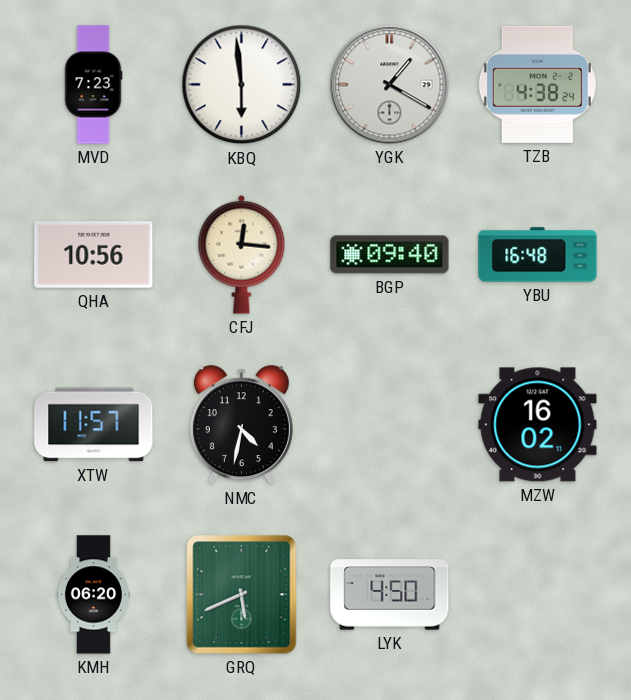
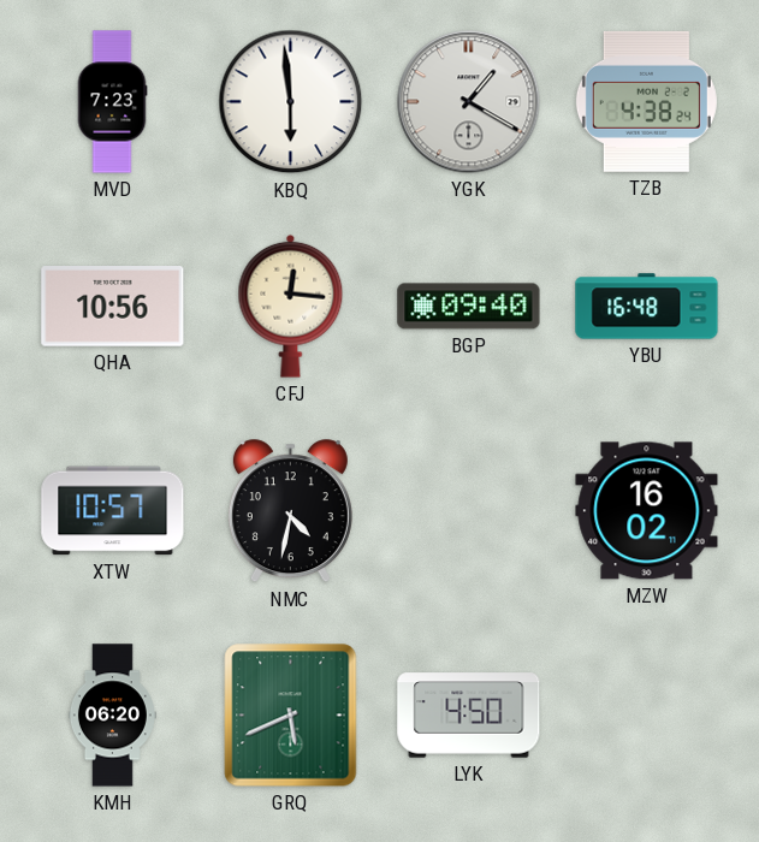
XTW: 11:57 -> 10:57
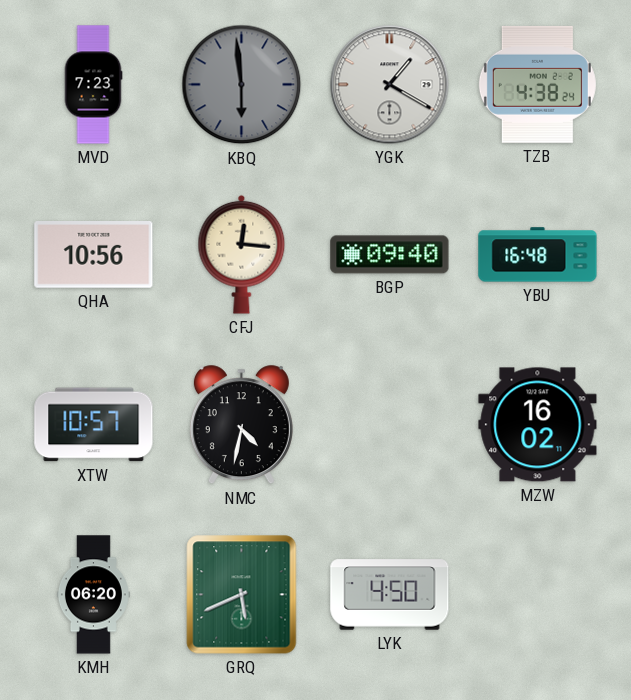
KBQ dial: white -> grey
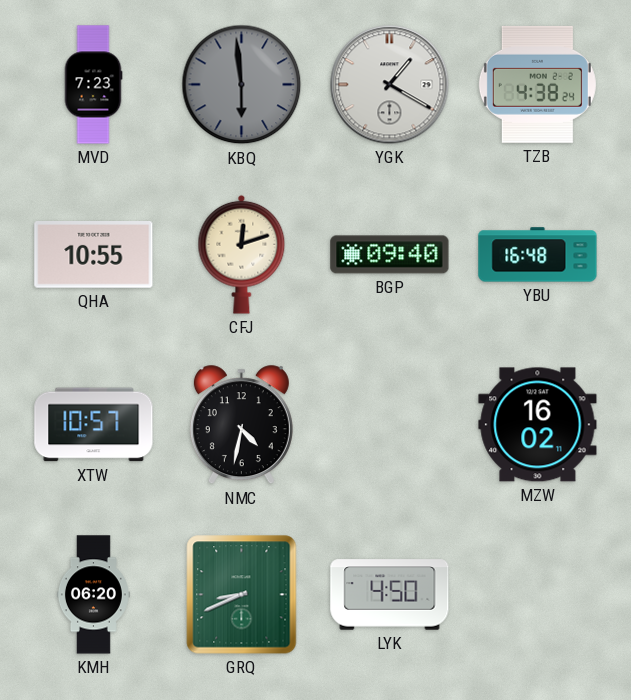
QHA: 10:56 -> 10:55
CFJ: 12:16 -> 12:12
GRQ: 5:41 -> 8:41
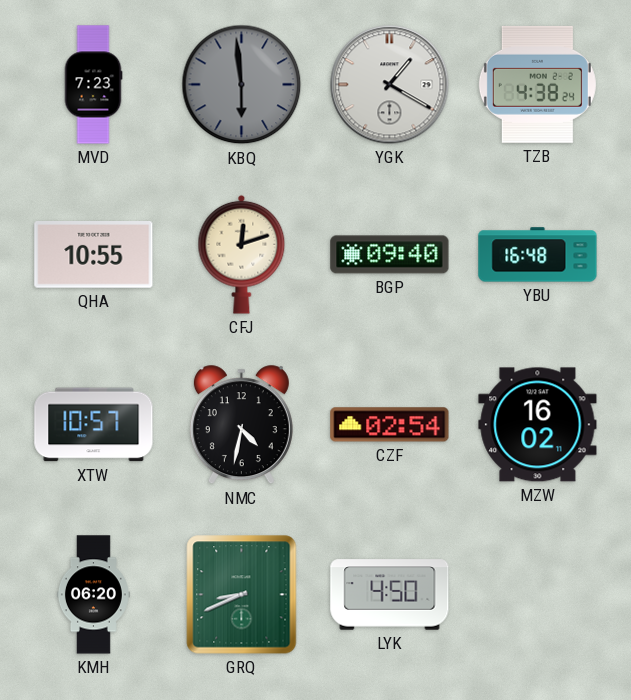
CZF: none -> 02:54
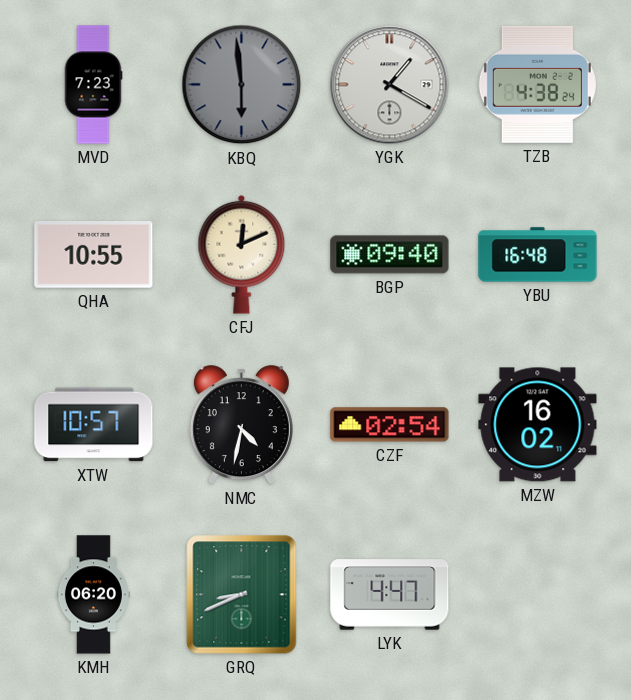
CFJ: 12:12 -> 12:11
LYK: 4:50 -> 4:47
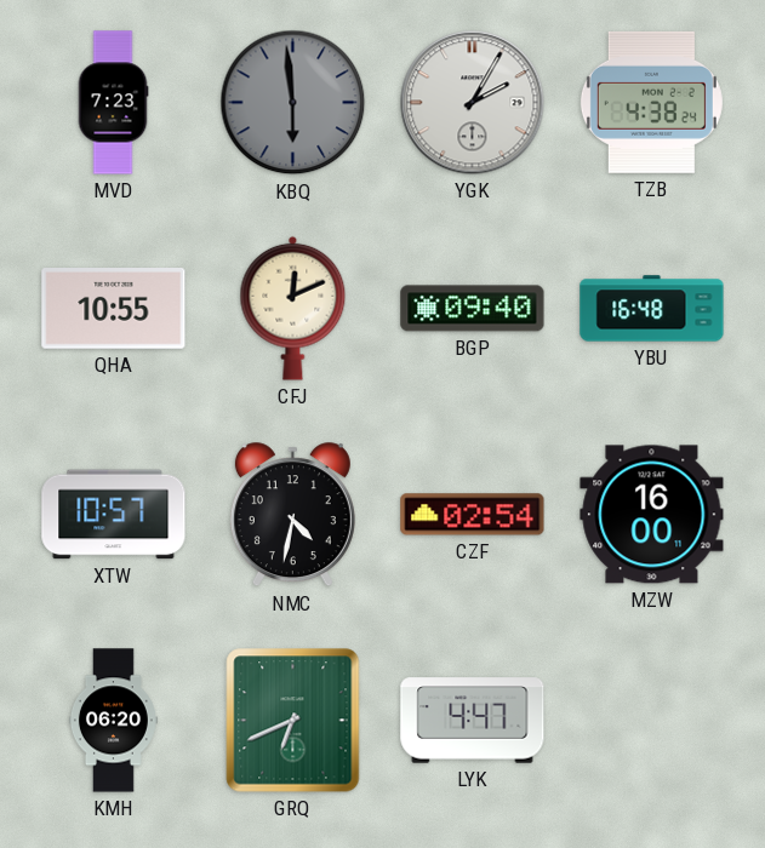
YGK: 1:20 -> 2:05
MZW: 16:02 -> 16:00
GRQ: 8:41 -> 6:41
